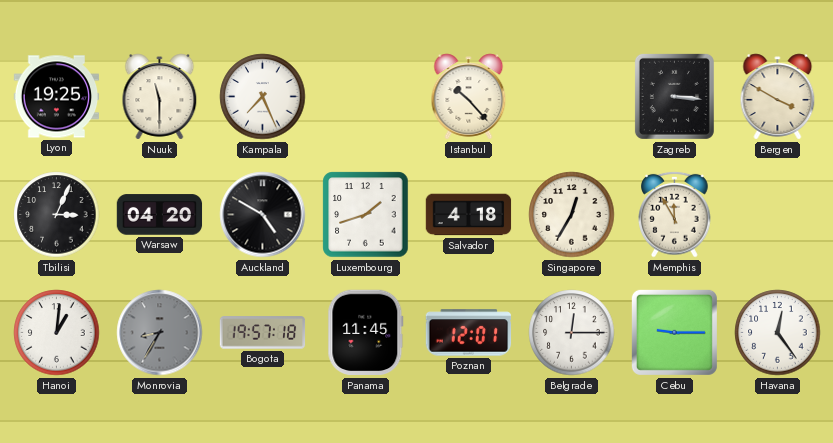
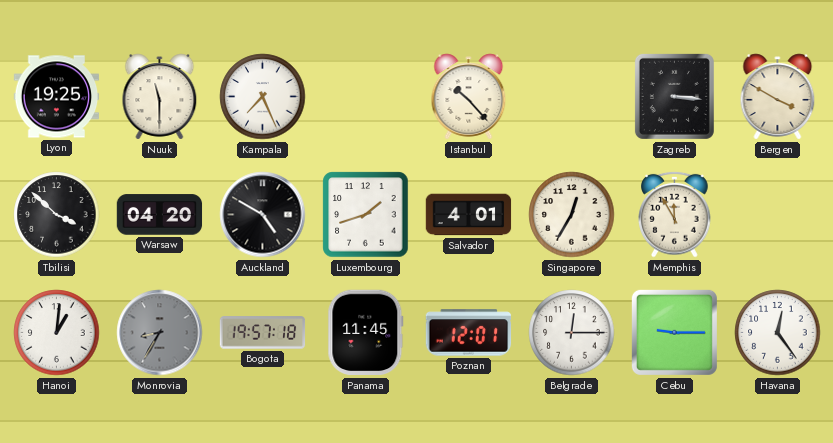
Tbilisi: 3:04 -> 3:52
Salvador: 4:18 -> 4:01
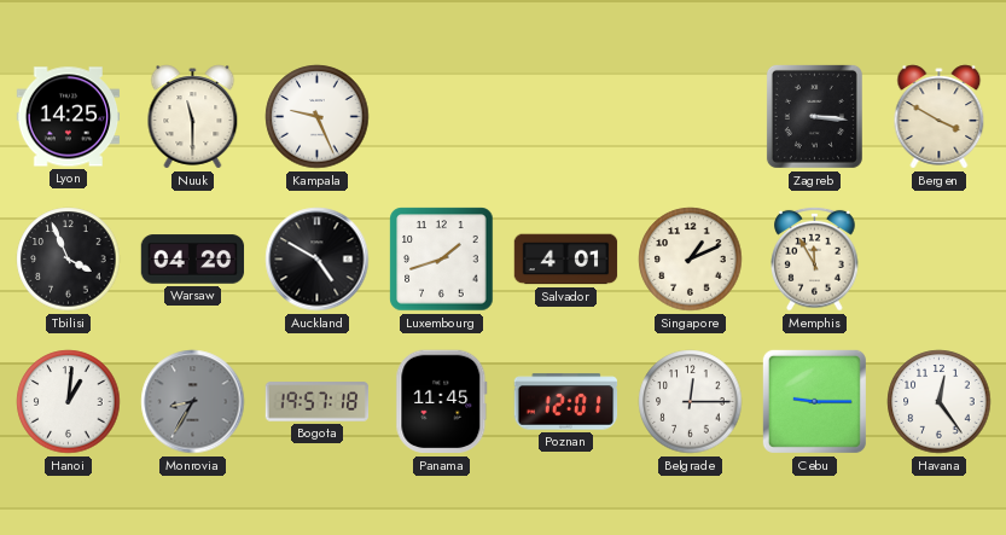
Lyon: 19:25 -> 14:25
Kampala: 7:26 -> 9:26
Istanbul: 10:23 -> none
Tbilisi: 3:52 -> 3:56
Singapore: 12:35 -> 1:11
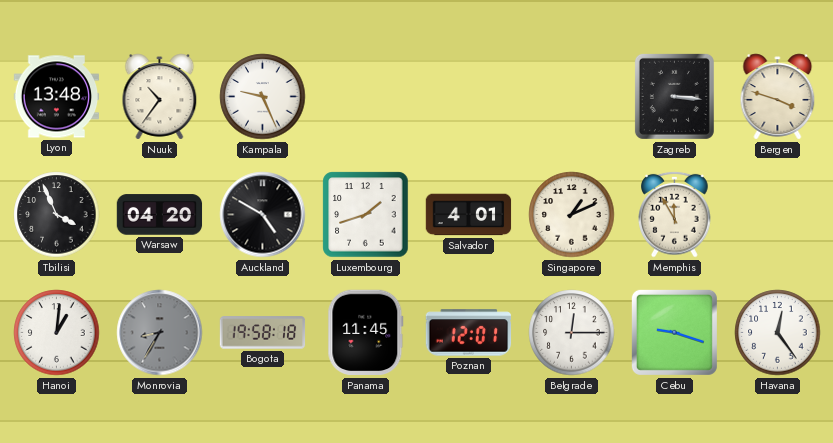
Lyon: 14:25 -> 13:48
Nuuk: 11:30 -> 10:36
Bergen: 3:50 -> 3:48
Bogota: 19:57 -> 19:58
Cebu: 9:15 -> 9:18
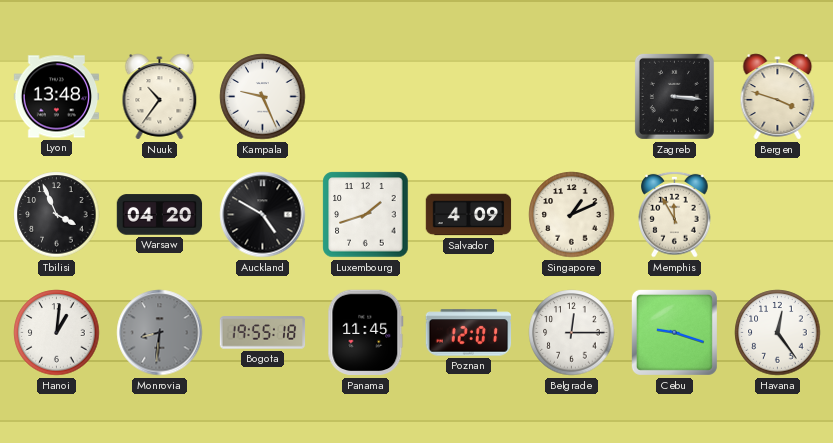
Salvador: 4:01 -> 4:09
Monrovia: 8:35 -> 8:31
Bogota: 19:58 -> 19:55
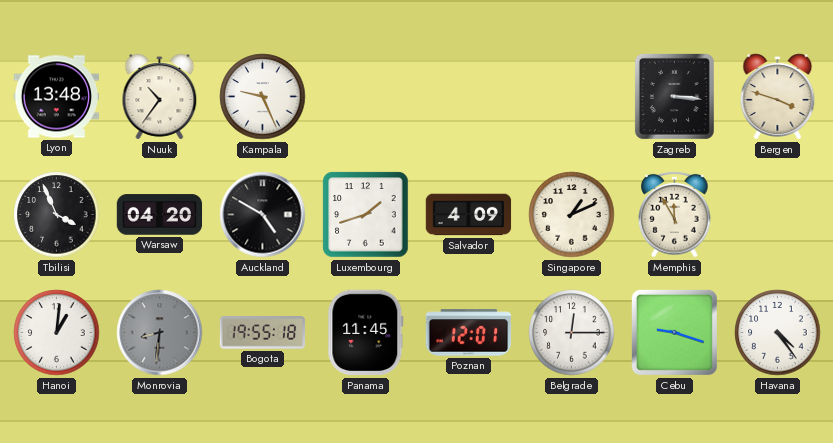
Havana: 12:24 -> 4:24
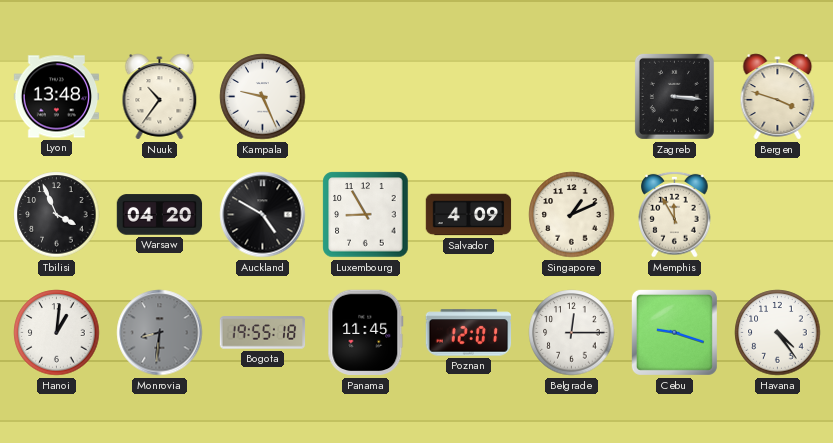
Luxembourg: 1:42 -> 8:55
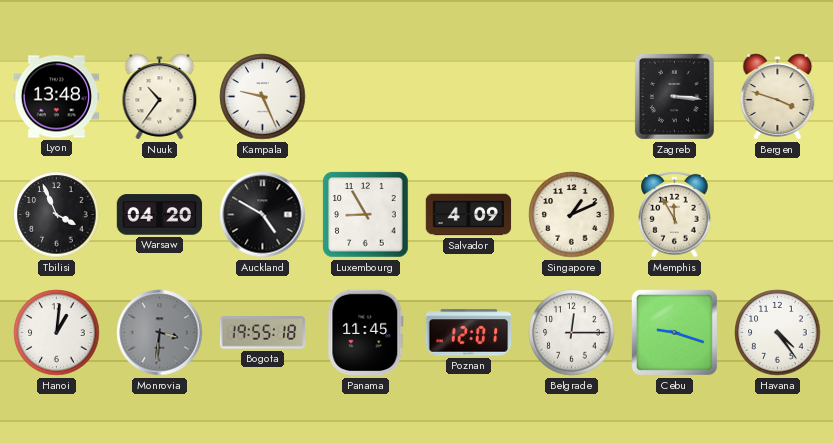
Monrovia: 8:31 -> 3:31
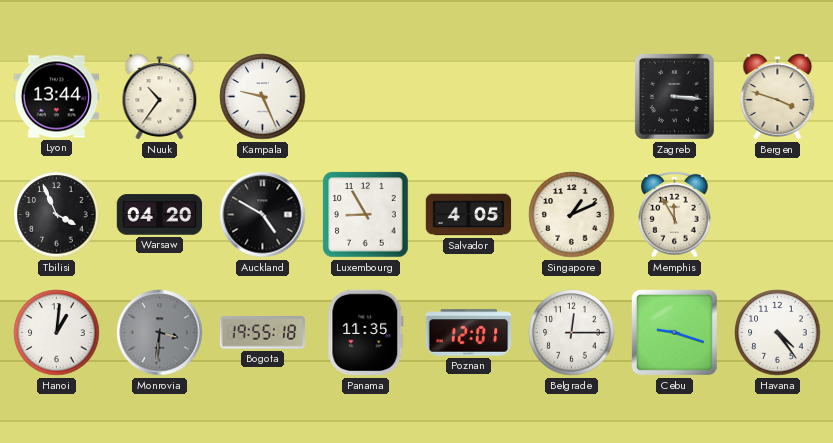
Lyon: 13:48 -> 13:44
Salvador: 4:09 -> 4:05
Panama: 11:45 -> 11:35
